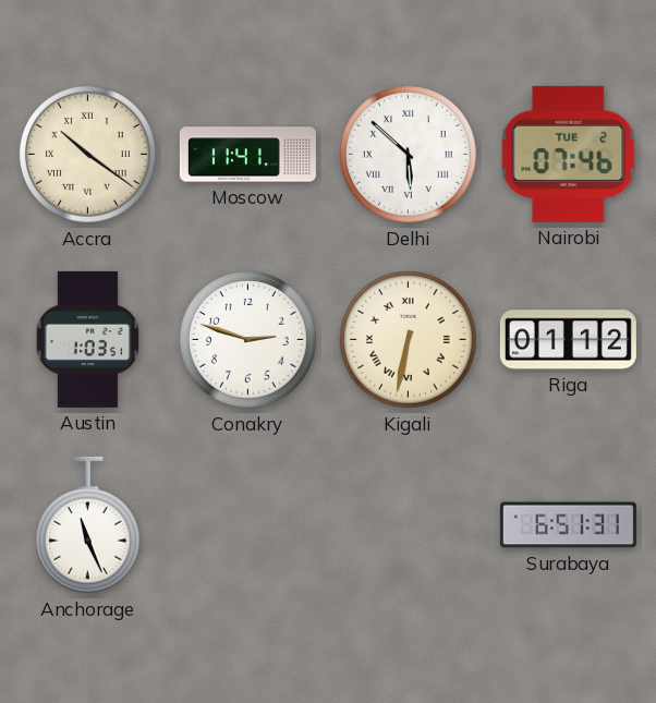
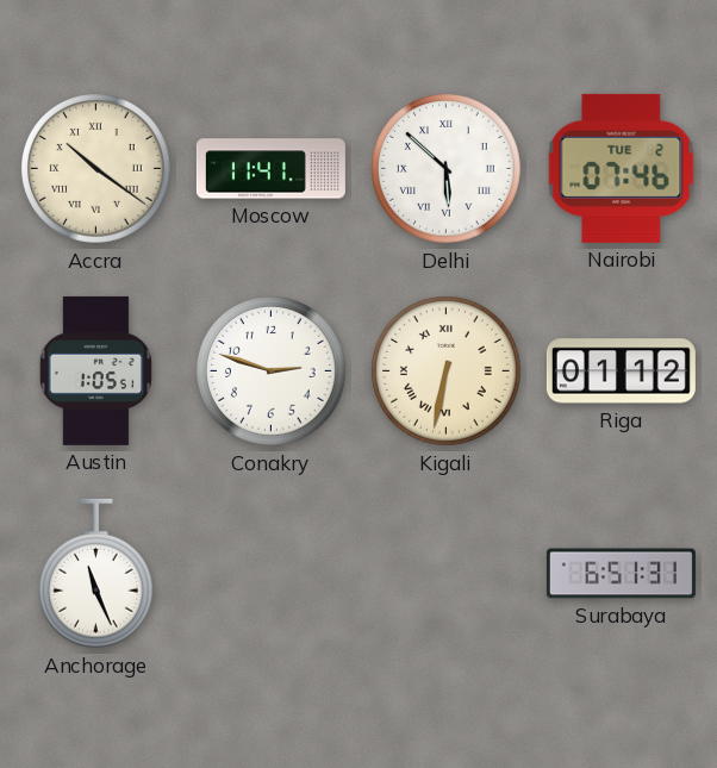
Austin: 1:03 -> 1:05
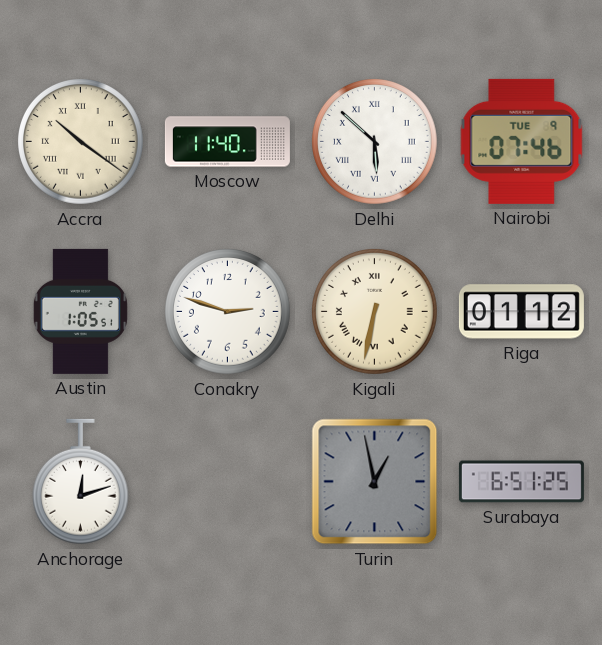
Moscow: 11:41 -> 11:40
Nairobi date: TUE 2 -> TUE 9
Anchorage: 11:26 -> 12:12
Turin: none -> 12:58
Surabaya: 6:51:31 -> 6:51:25
